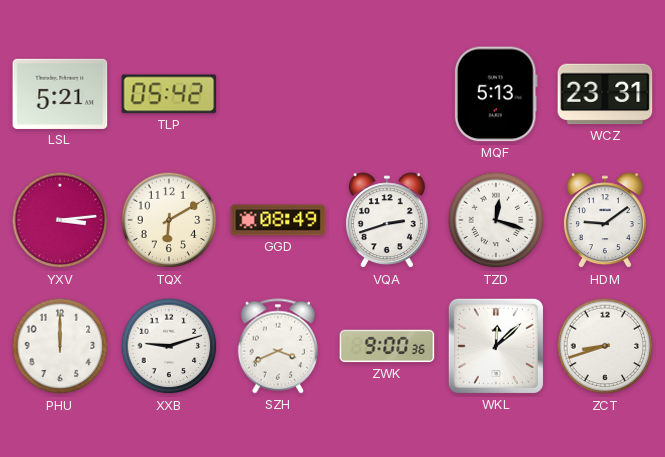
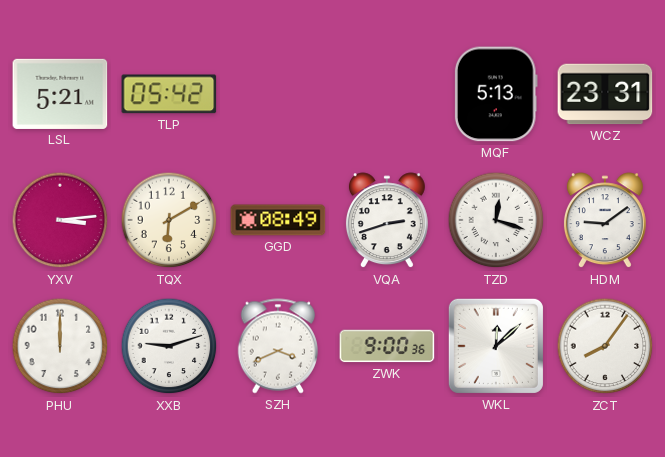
ZCT: 8:42 -> 8:06
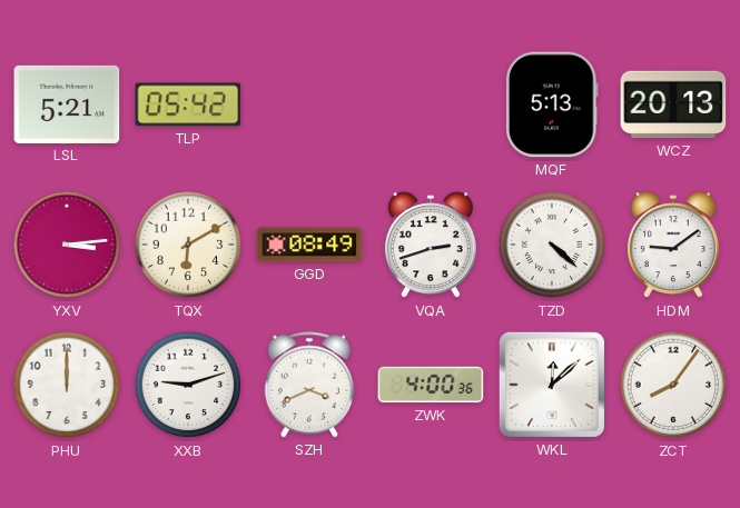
WCZ: 23:31 -> 20:13
TZD: 12:18 -> 4:22
ZWK: 9:00 -> 4:00
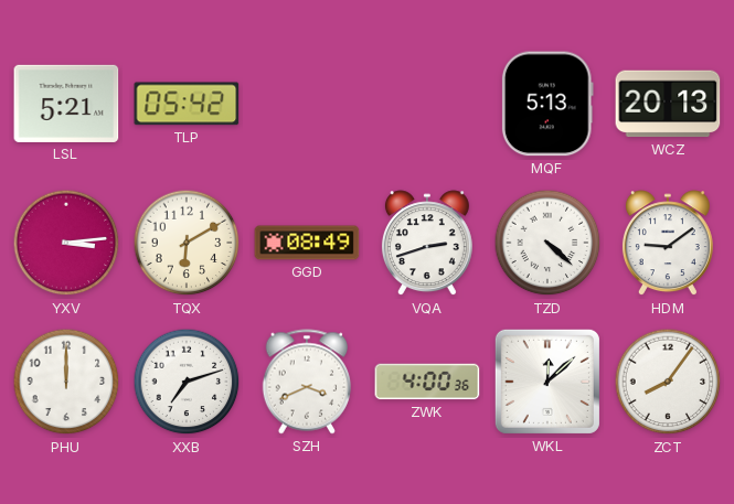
XXB: 9:12 -> 7:12
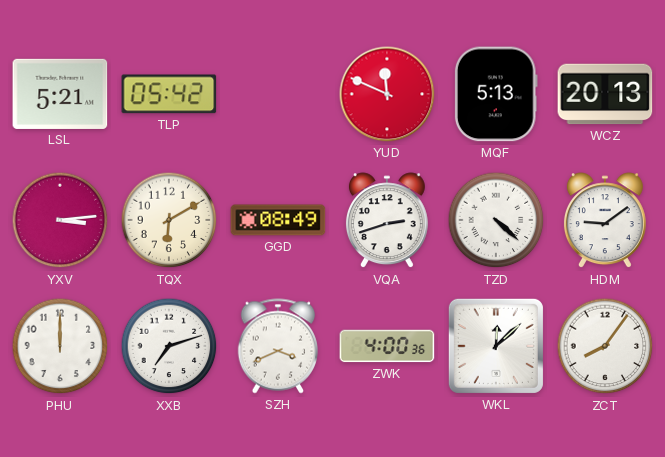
YUD: none -> 11:49
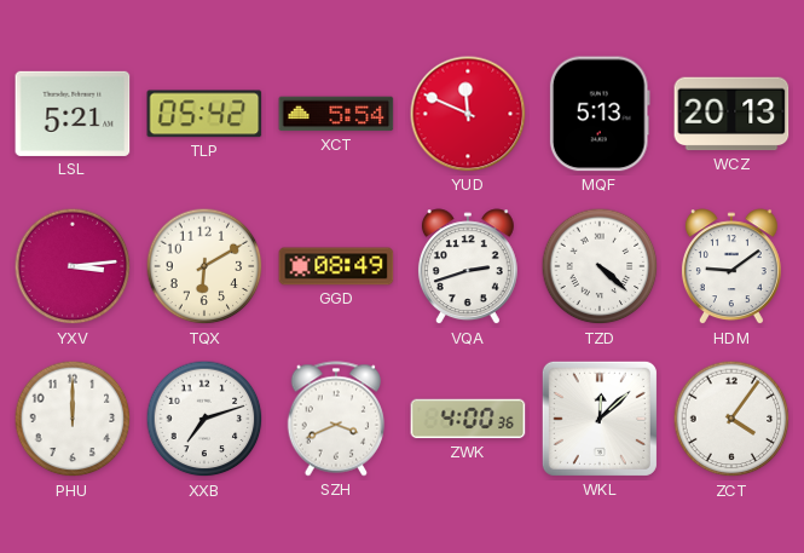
XCT: none -> 5:54
ZCT: 8:06 -> 4:06
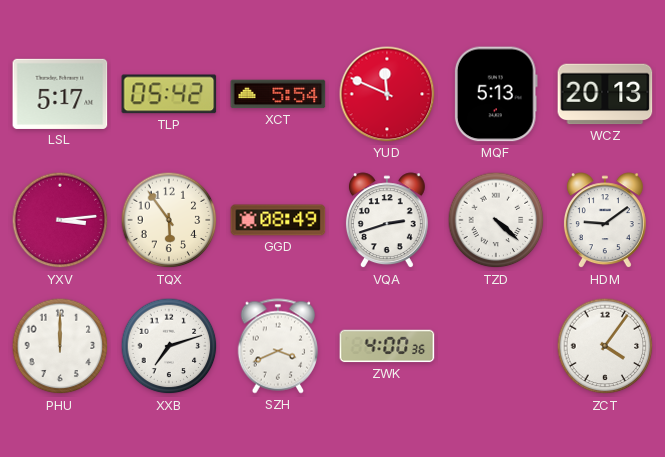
LSL: 5:21 -> 5:17
TQX: 6:10 -> 5:54
WKL: 12:08 -> none
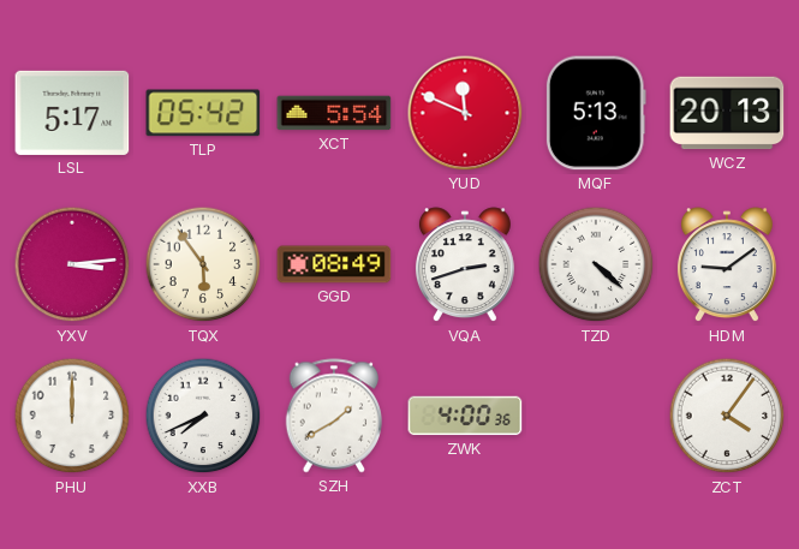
XXB: 7:12 -> 7:41
SZH: 3:41 -> 1:40
